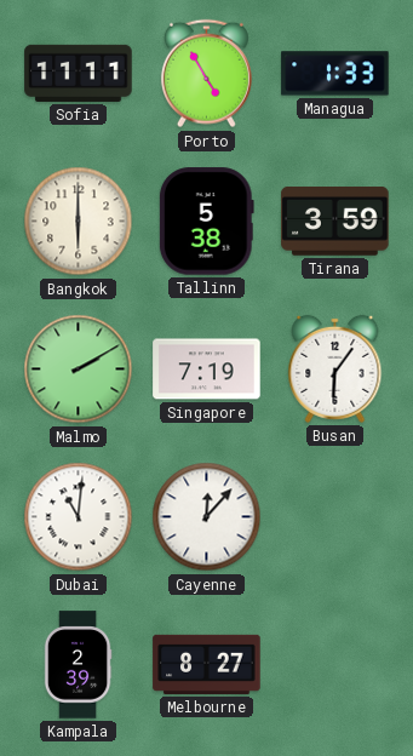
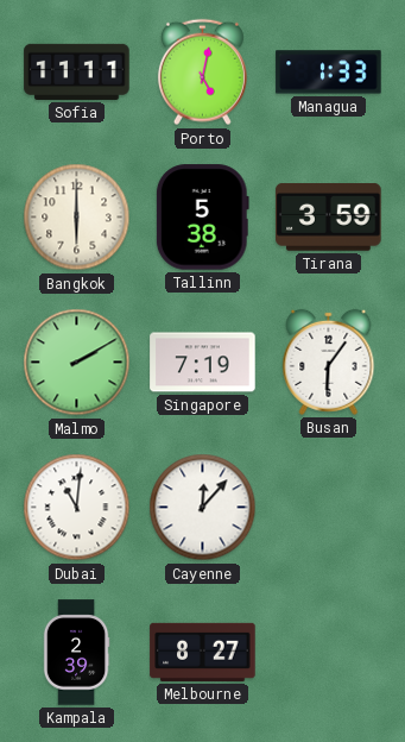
Porto: 4:55 -> 5:02
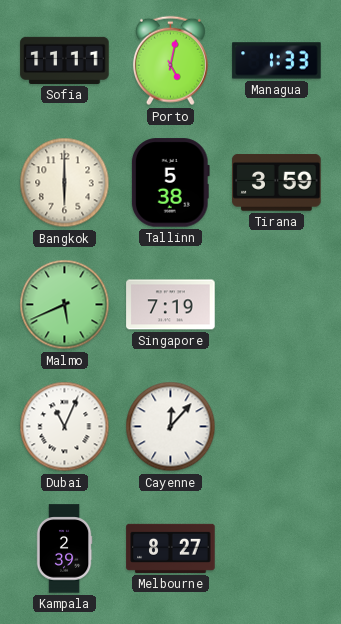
Malmo: 2:10 -> 5:41
Busan: 6:06 -> none
Dubai: 11:01 -> 11:04
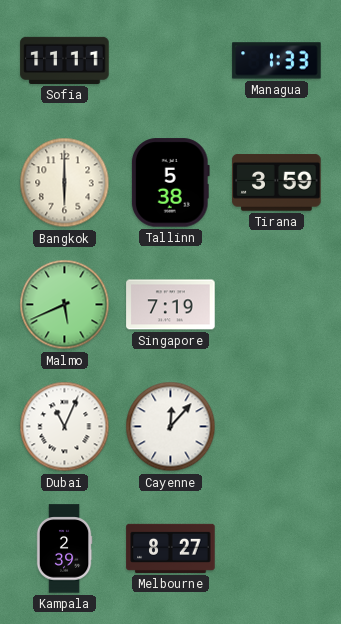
Porto: 5:02 -> none
